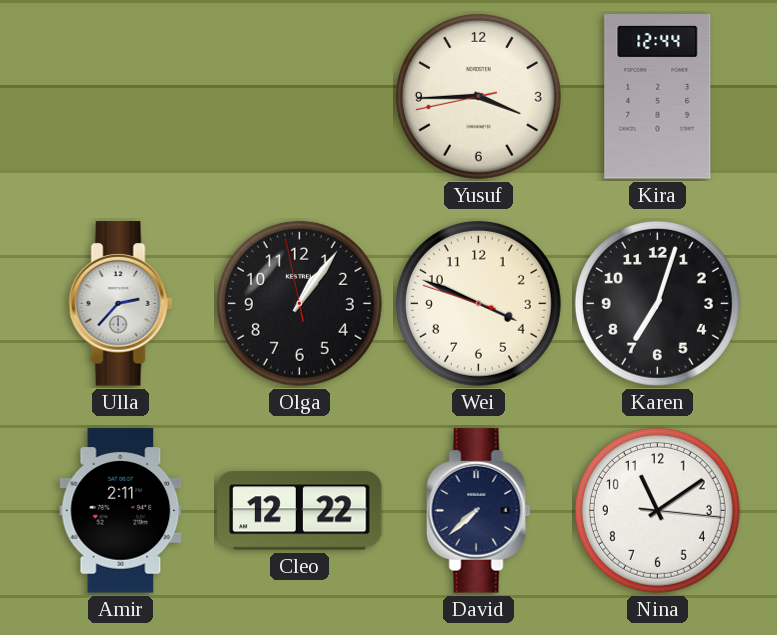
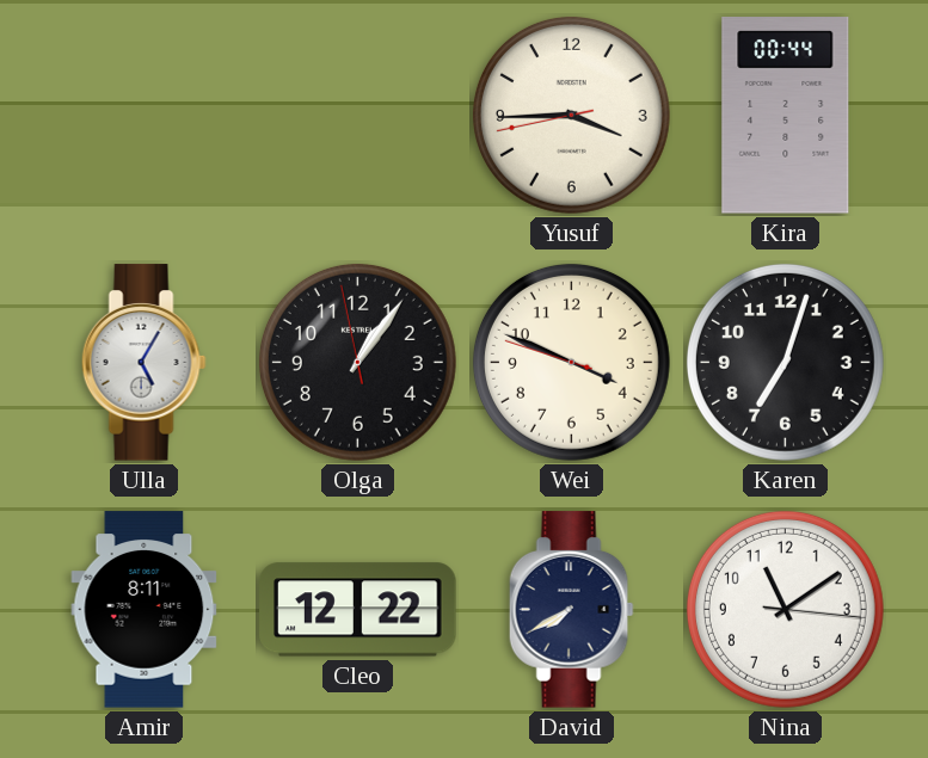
Kira: 12:44 -> 00:44
Ulla: 2:37 -> 5:05
Amir: 2:11 -> 8:11
David: 7:38 -> 7:40
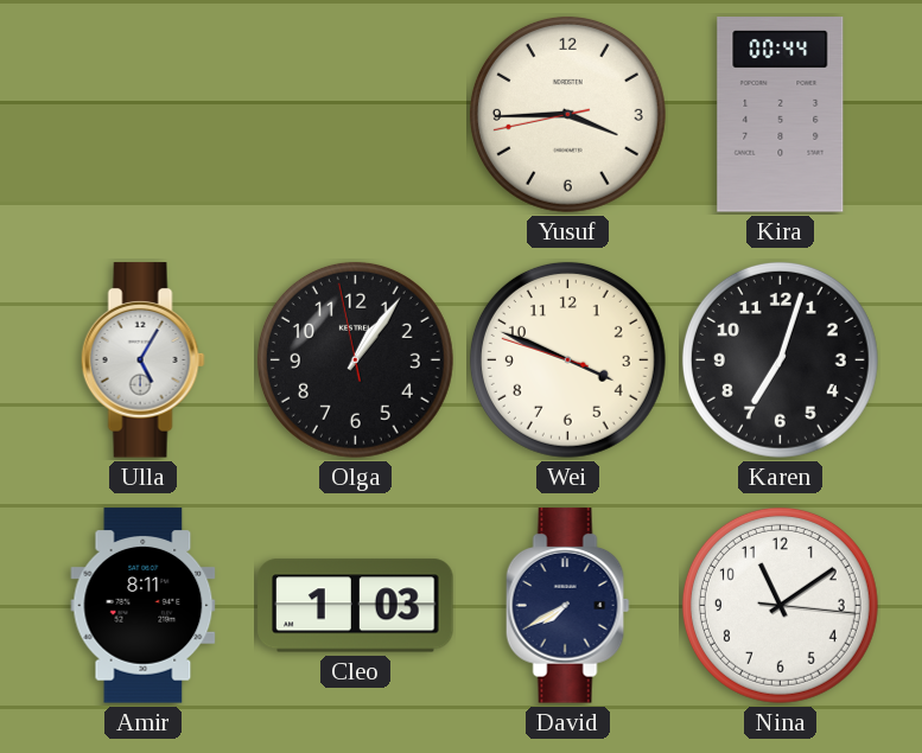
Cleo: 12:22 -> 1:03
